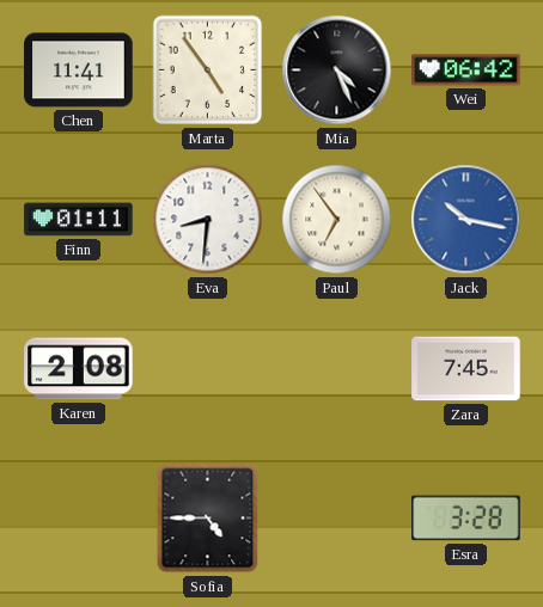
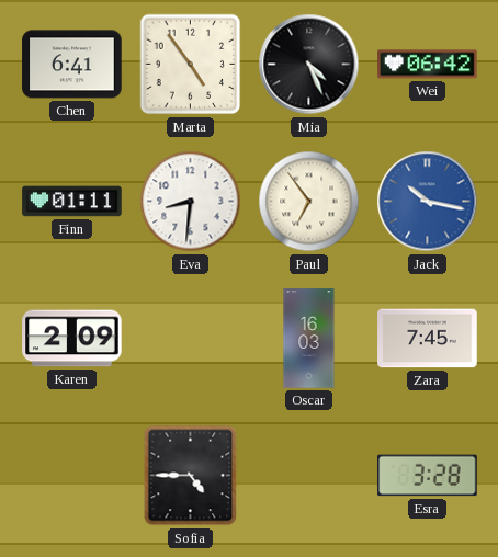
Chen: 11:41 -> 6:41
Karen: 2:08 -> 2:09
Oscar: none -> 16:03
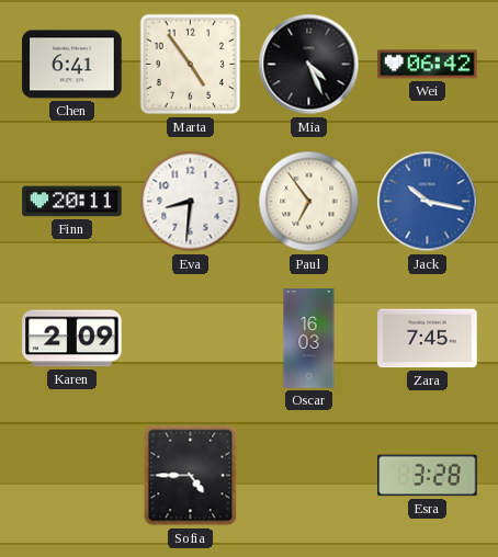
Finn: 01:11 -> 20:11
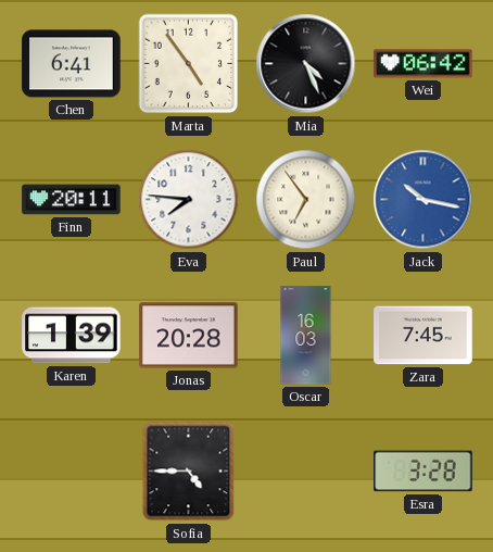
Eva: 8:31 -> 7:46
Karen: 2:09 -> 1:39
Jonas: none -> 20:28
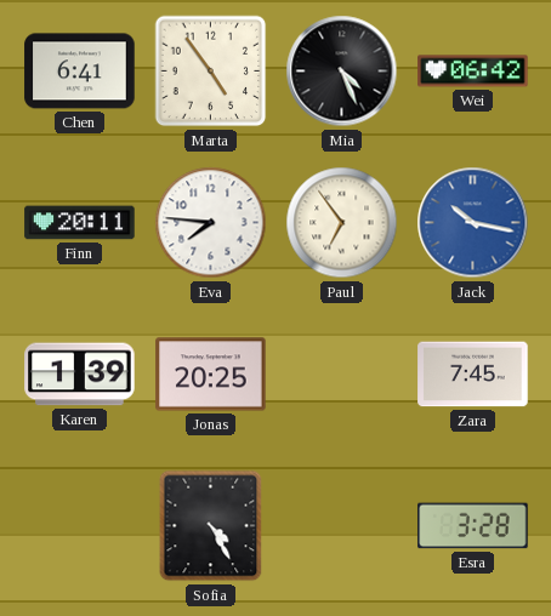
Jonas: 20:28 -> 20:25
Oscar: 16:03 -> none
Sofia: 4:45 -> 4:25
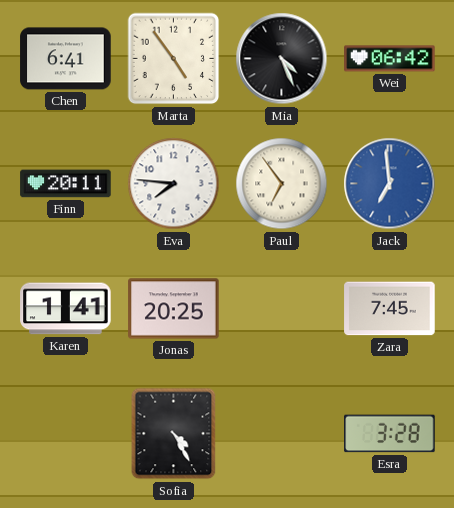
Jack: 10:17 -> 6:59
Karen: 1:39 -> 1:41
